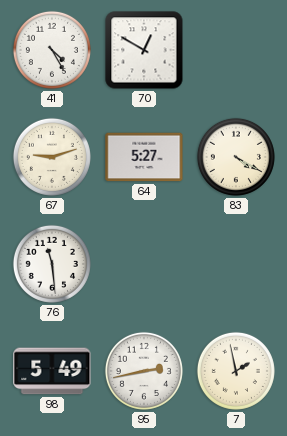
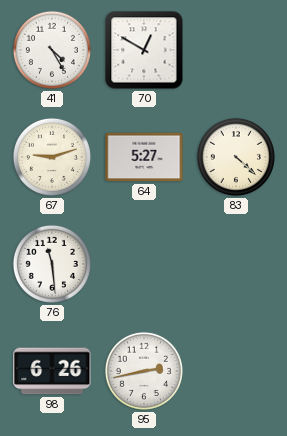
83: 4:20 -> 4:22
98: 5:49 -> 6:26
7: 1:58 -> none
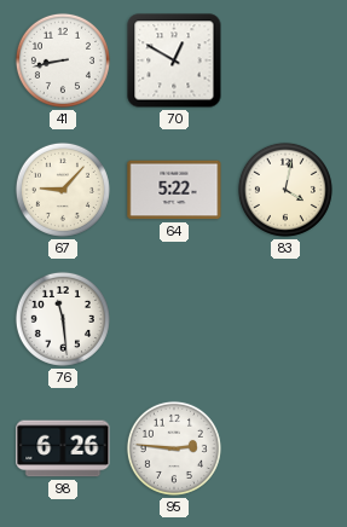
41: 4:25 -> 8:43
67: 9:12 -> 9:07
64: 5:27 -> 5:22
83: 4:22 -> 4:02
95: 2:43 -> 2:46
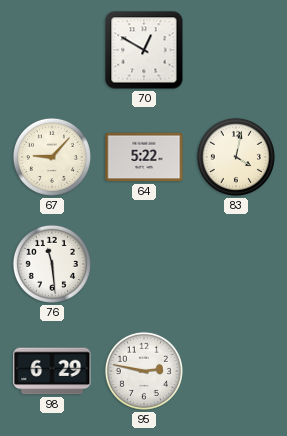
41: 8:43 -> none
98: 6:26 -> 6:29
95: 2:46 -> 2:47
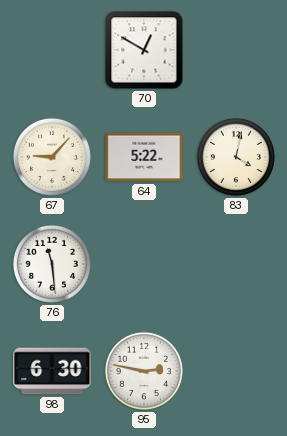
98: 6:29 -> 6:30
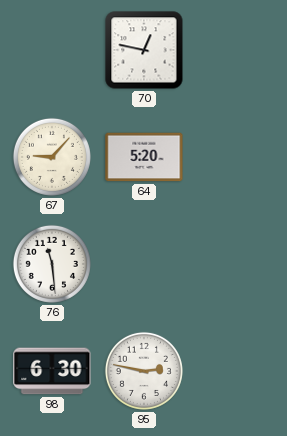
70: 12:50 -> 12:47
64: 5:22 -> 5:20
83: 4:02 -> none
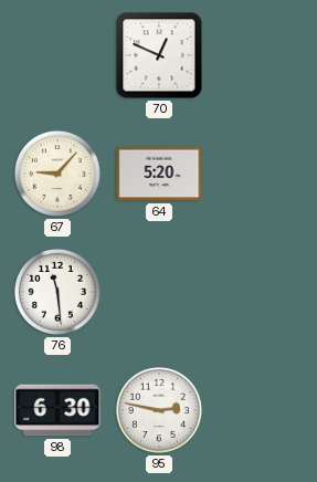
70: 12:47 -> 12:49
